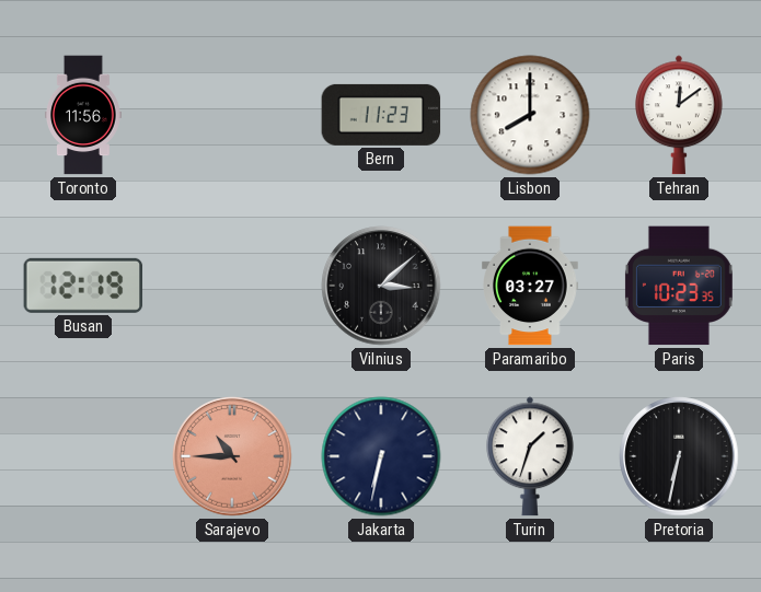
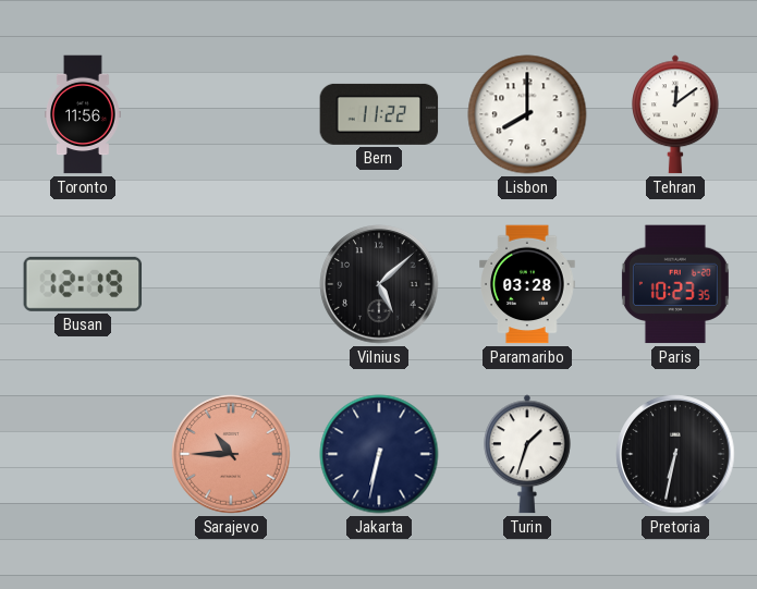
Bern: 11:23 -> 11:22
Vilnius: 3:08 -> 5:08
Paramaribo: 03:27 -> 03:28
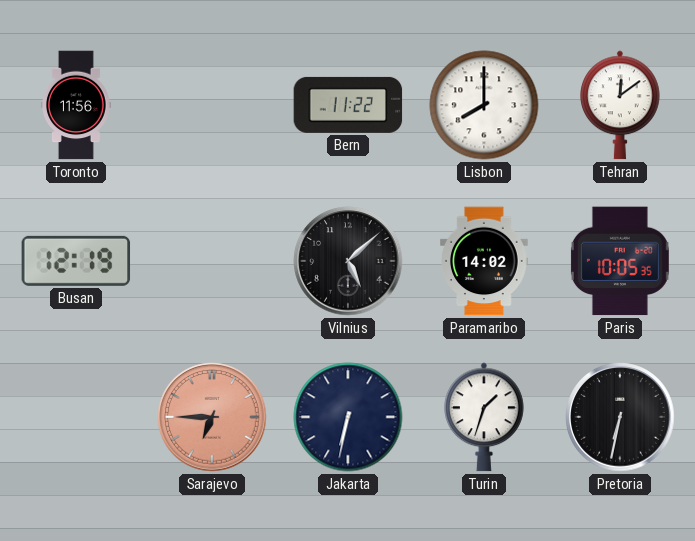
Paramaribo: 03:28 -> 14:02
Paris: 10:23 -> 10:05
Sarajevo: 10:45 -> 6:45
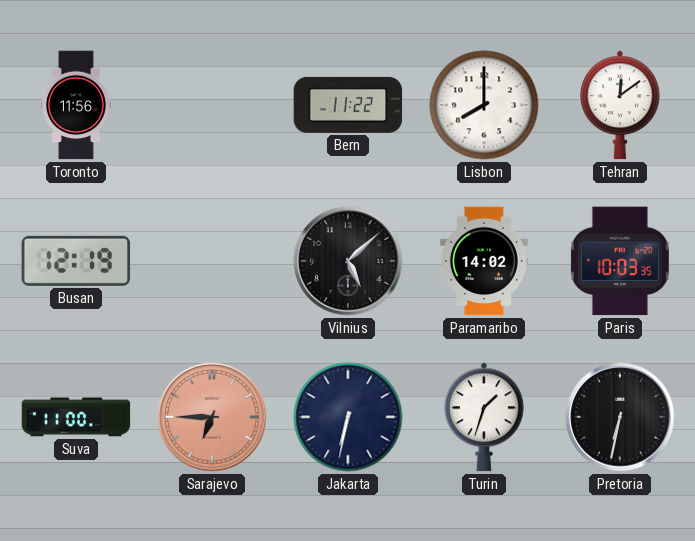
Paris: 10:05 -> 10:03
Suva: none -> 11:00
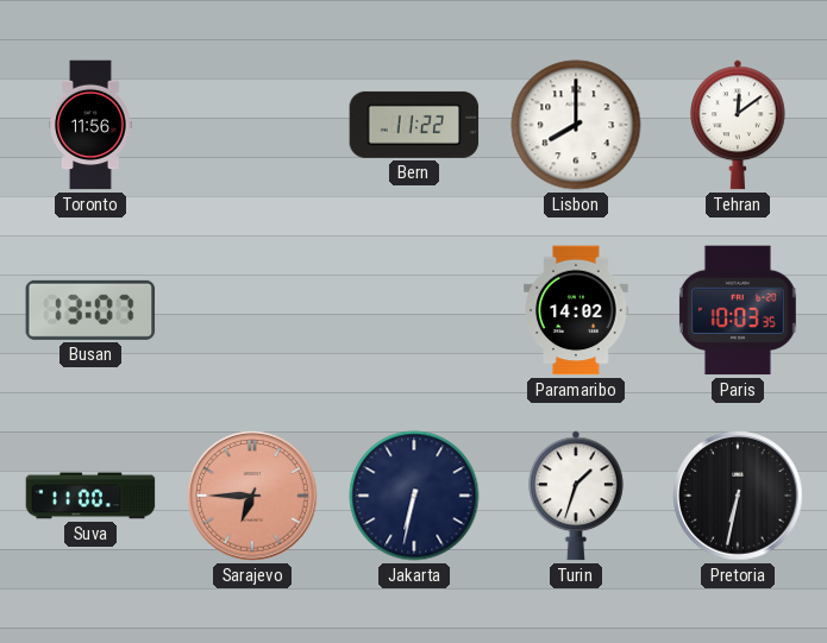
Busan: 12:19 -> 13:07
Vilnius: 5:08 -> none
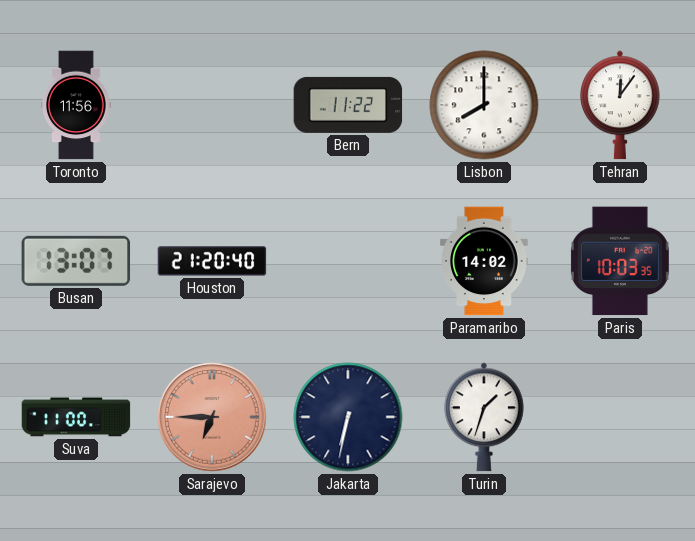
Tehran: 12:09 -> 12:06
Houston: none -> 21:20
Pretoria: 6:32 -> none
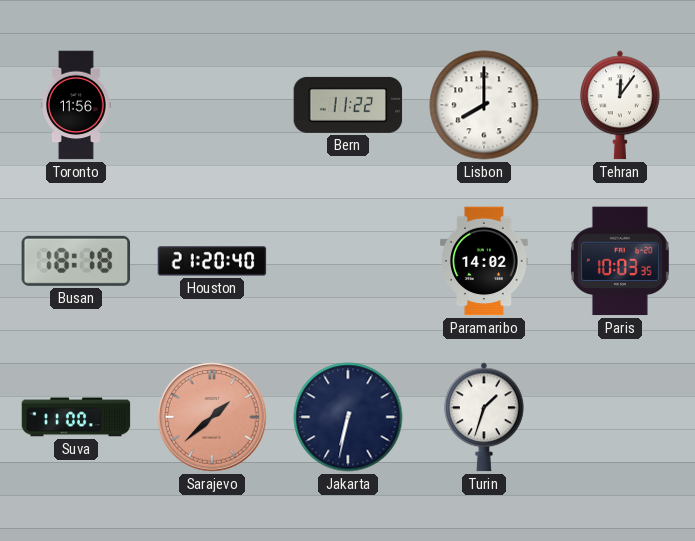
Busan: 13:07 -> 18:18
Sarajevo: 6:45 -> 1:38
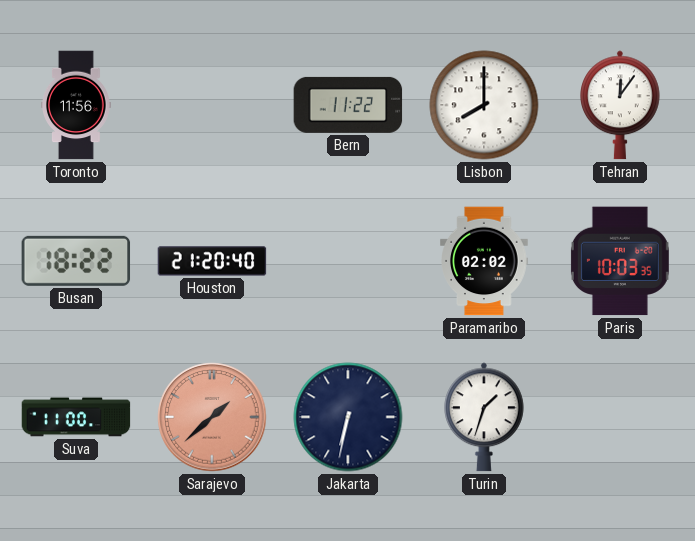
Busan: 18:18 -> 18:22
Paramaribo: 14:02 -> 02:02
